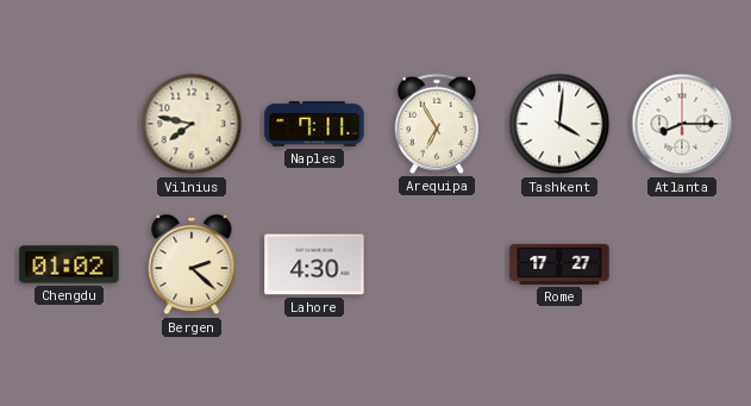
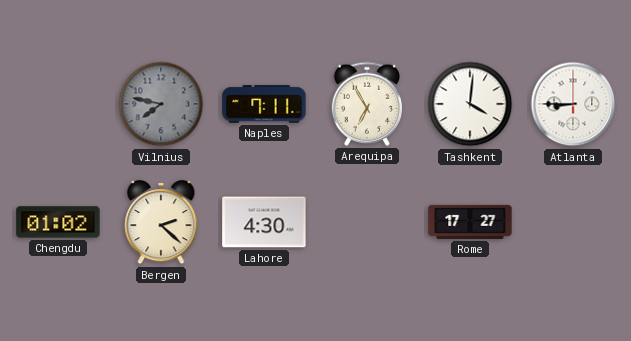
Vilnius dial: cream -> grey
Atlanta: 8:15 -> 8:45
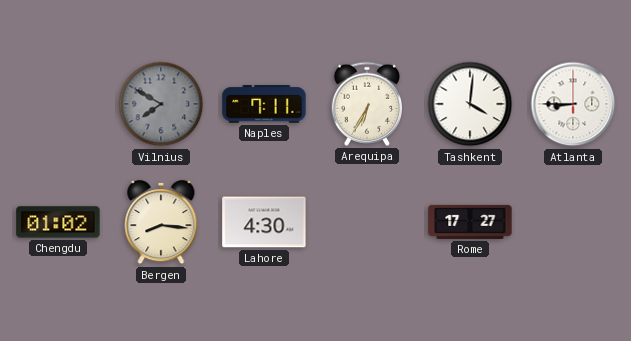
Vilnius: 7:47 -> 7:50
Arequipa: 6:55 -> 6:35
Bergen: 2:22 -> 8:16
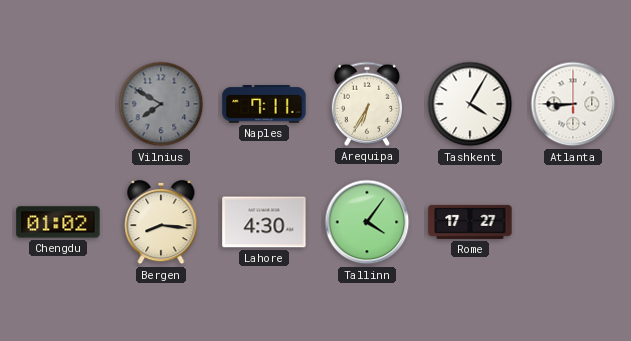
Tashkent: 4:01 -> 4:05
Tallinn: none -> 4:06
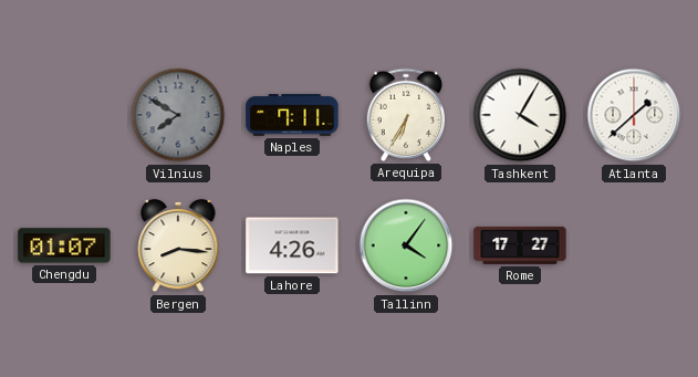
Atlanta: 8:45 -> 1:38
Chengdu: 01:02 -> 01:07
Lahore: 4:30 -> 4:26
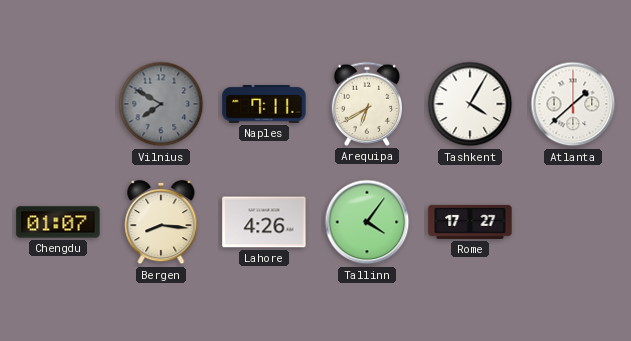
Arequipa: 6:35 -> 6:40
